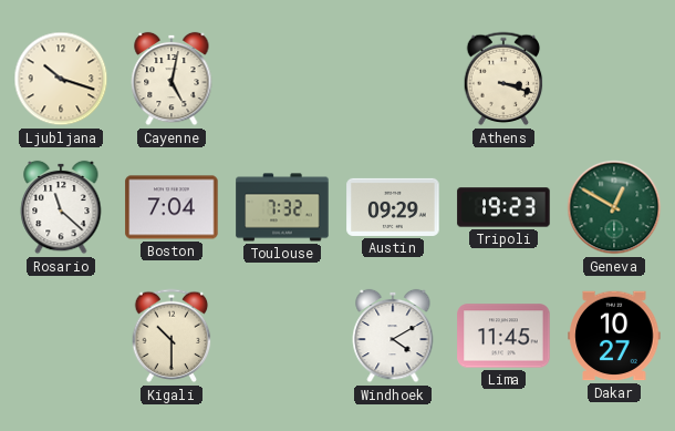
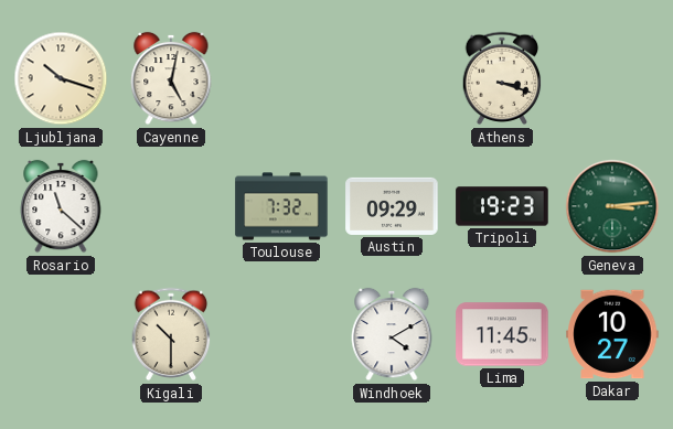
Boston: 7:04 -> none
Geneva: 12:50 -> 3:14
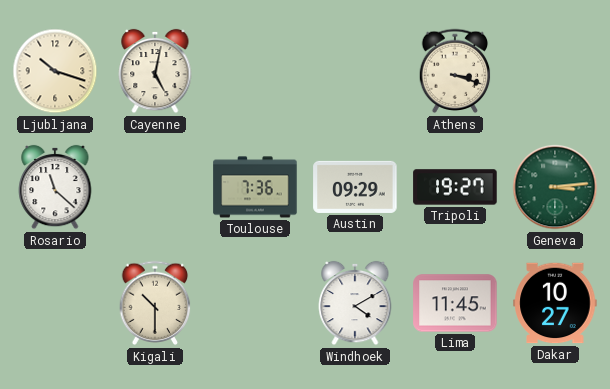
Toulouse: 7:32 -> 7:36
Tripoli: 19:23 -> 19:27
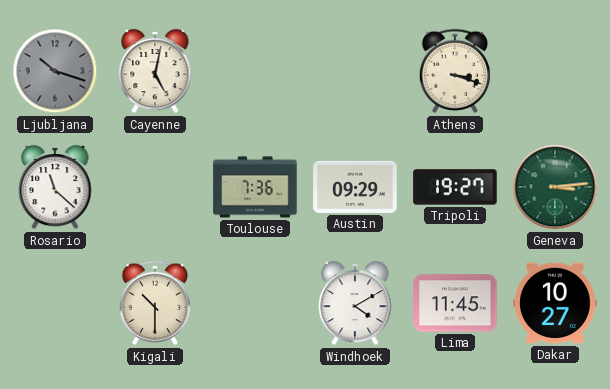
Ljubljana dial: cream -> grey
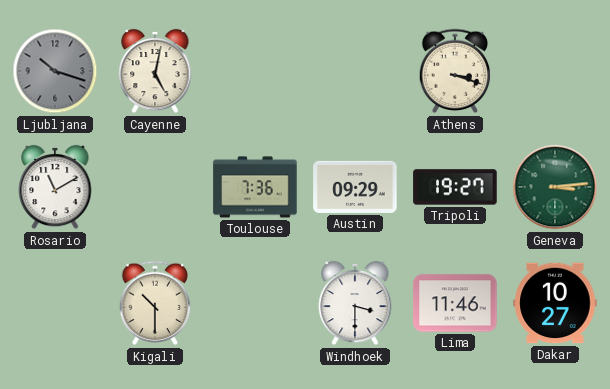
Rosario: 11:22 -> 11:10
Windhoek: 4:10 -> 3:30
Lima: 11:45 -> 11:46
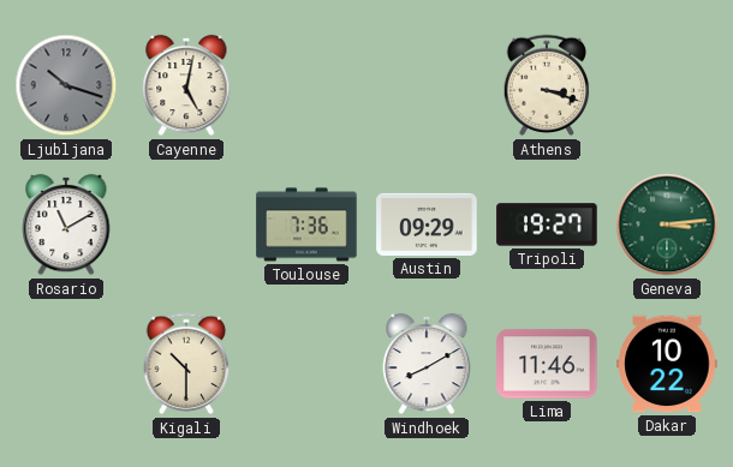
Windhoek: 3:30 -> 8:10
Dakar: 10:27 -> 10:22
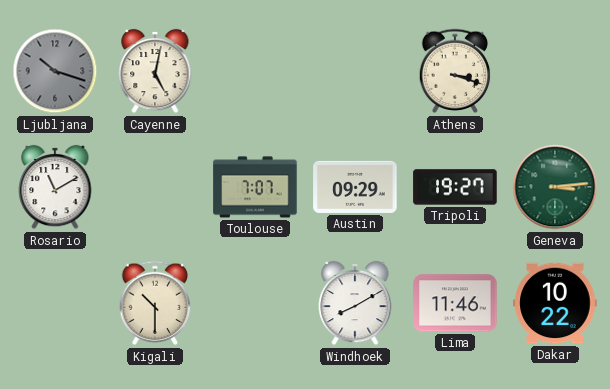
Toulouse: 7:36 -> 7:07
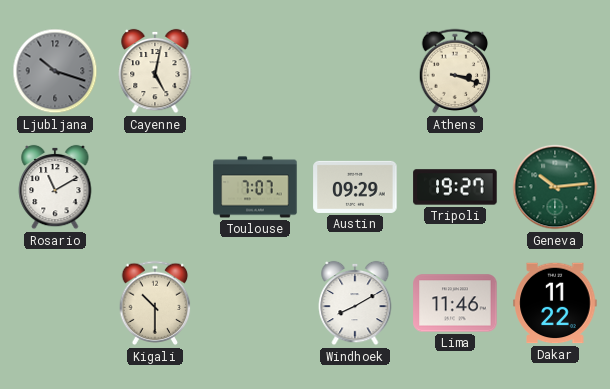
Geneva: 3:14 -> 10:14
Dakar: 10:22 -> 11:22
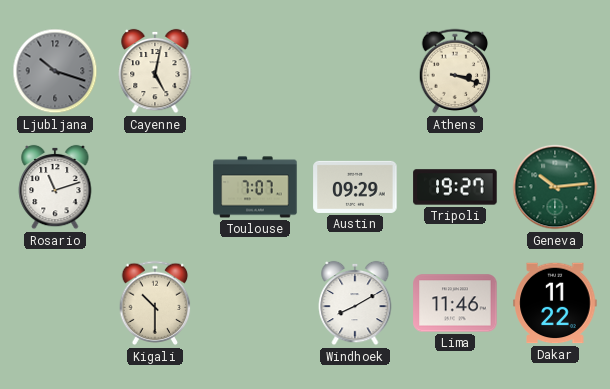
Rosario: 11:10 -> 11:12
